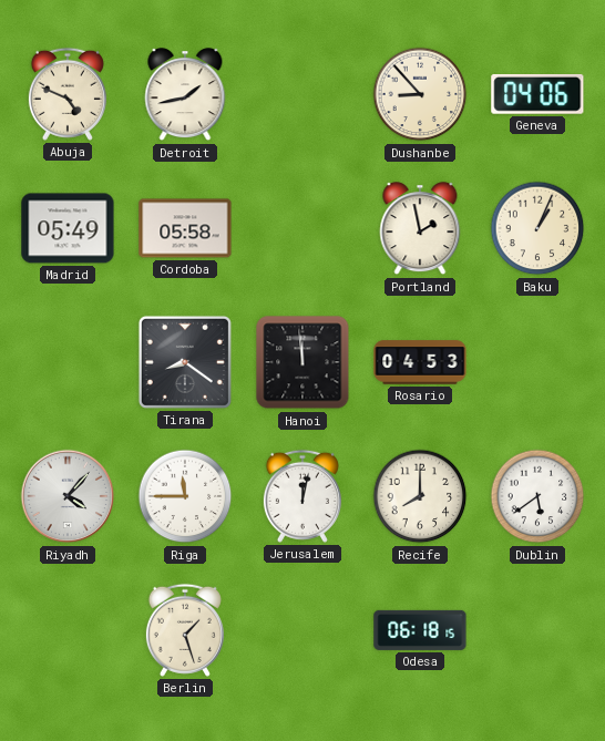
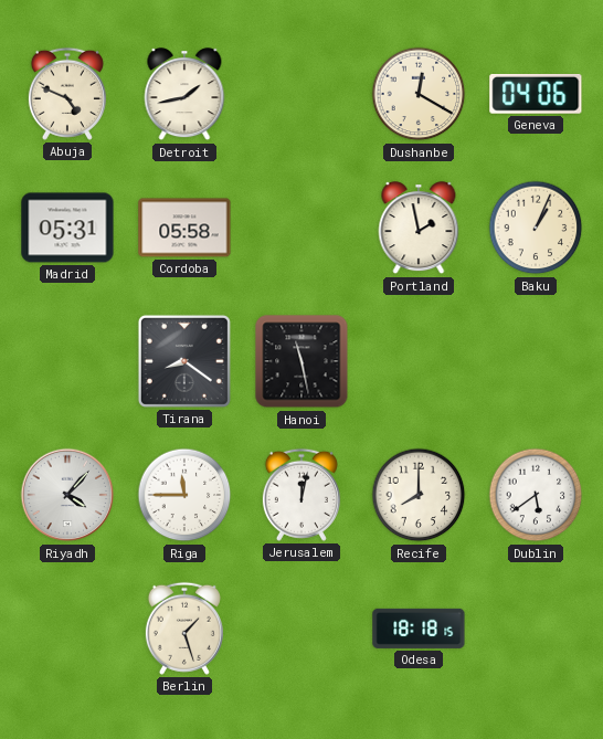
Dushanbe: 8:53 -> 12:20
Madrid: 05:49 -> 05:31
Hanoi: 11:59 -> 11:28
Rosario: 04:53 -> none
Odesa: 06:18 -> 18:18
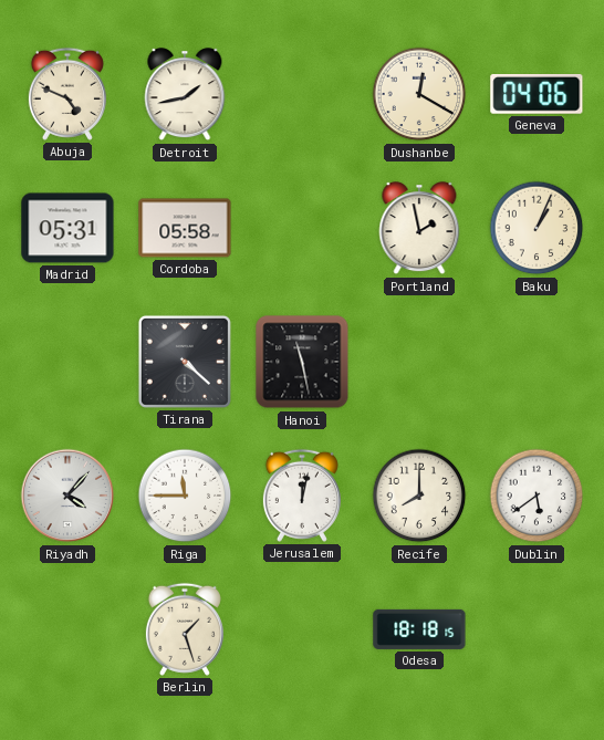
Tirana: 8:21 -> 4:22
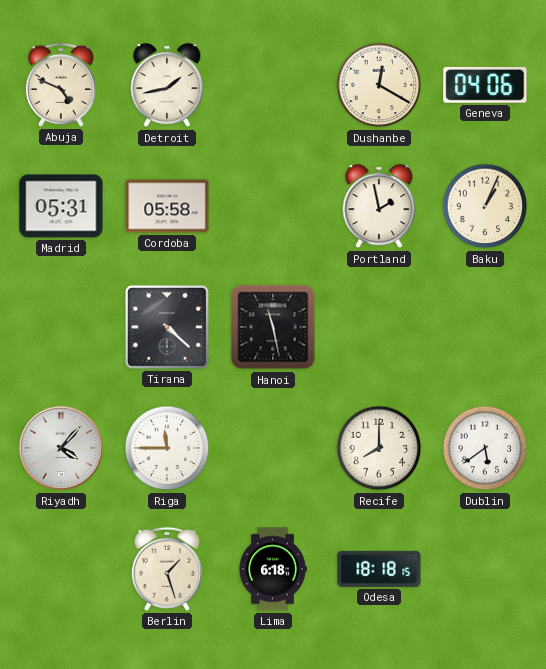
Jerusalem: 12:02 -> none
Lima: none -> 6:18
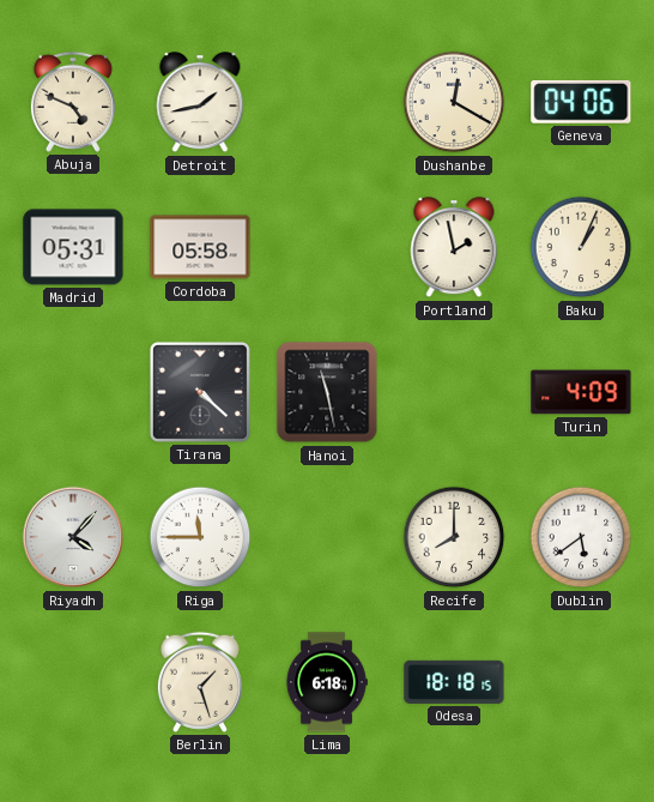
Turin: none -> 4:09
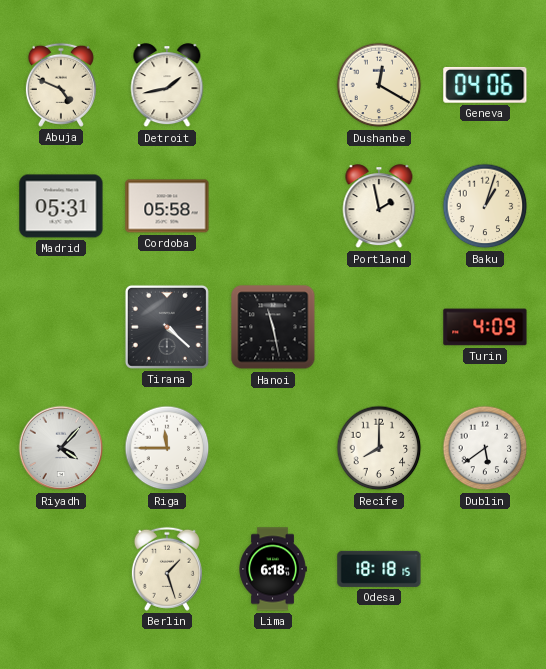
Baku: 1:04 -> 1:03
